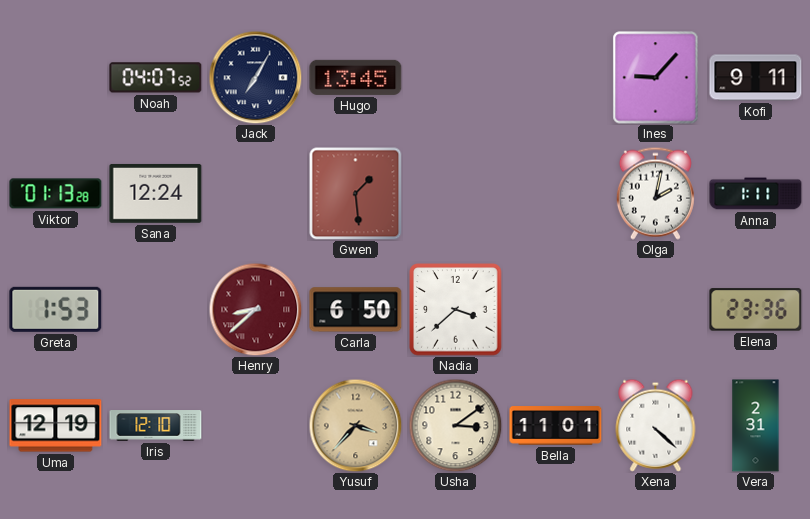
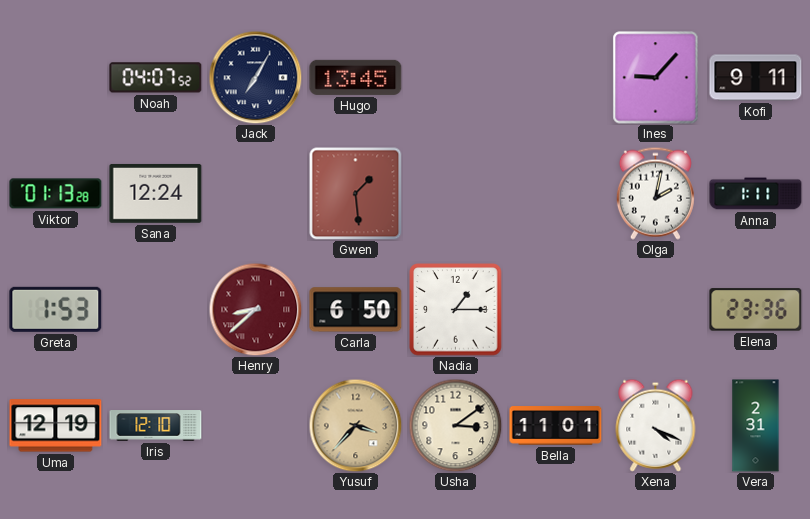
Nadia: 3:38 -> 1:15
Xena: 4:22 -> 4:19
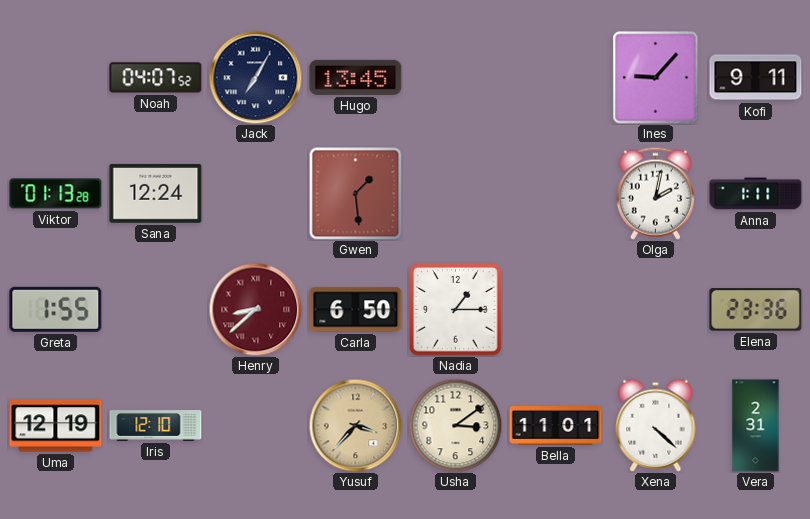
Greta: 1:53 -> 1:55
Xena: 4:19 -> 4:22
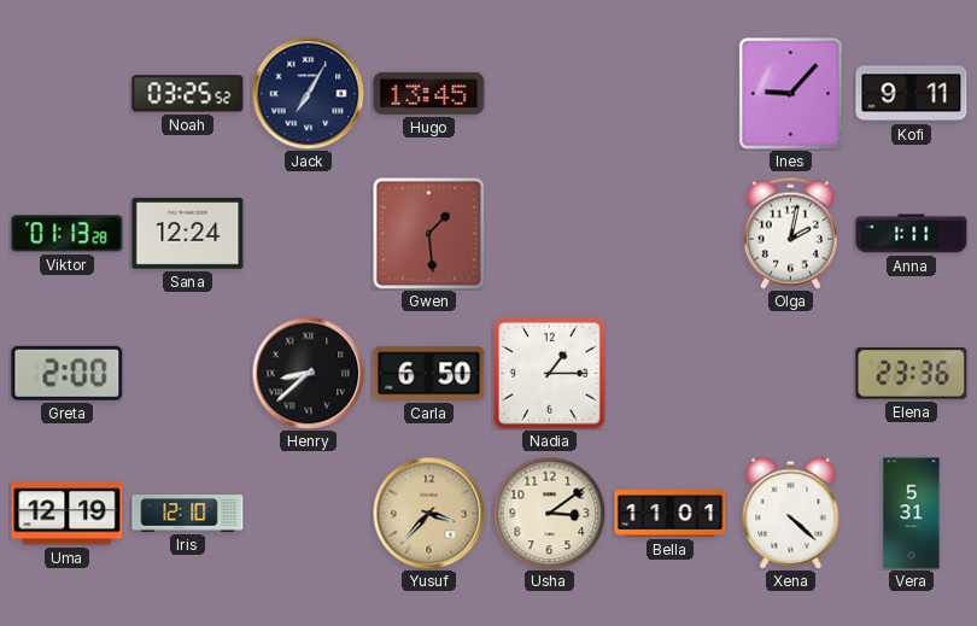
Noah: 04:07 -> 03:25
Greta: 1:55 -> 2:00
Henry dial: burgundy -> black
Vera: 2:31 -> 5:31
